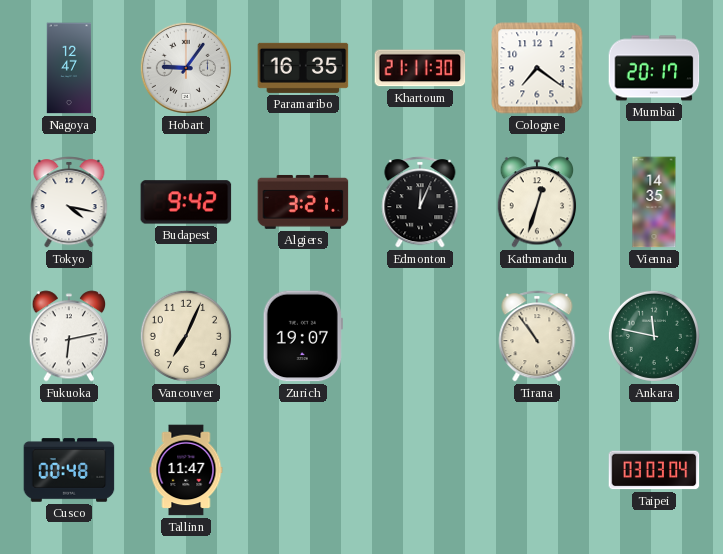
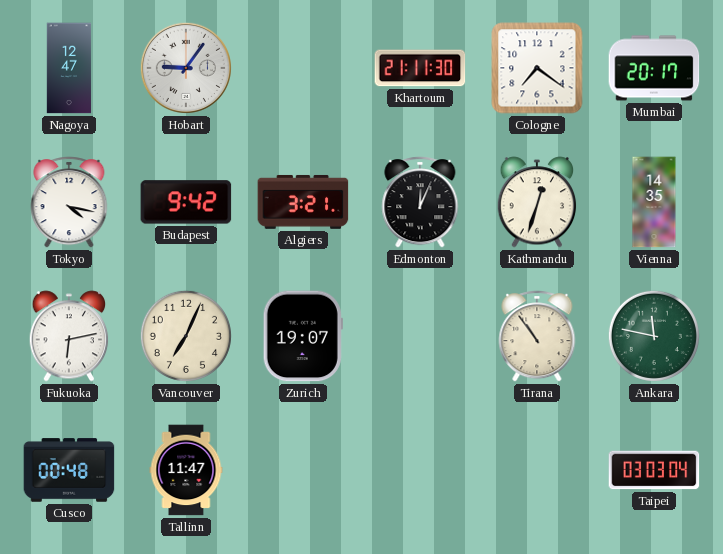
Paramaribo: 16:35 -> none
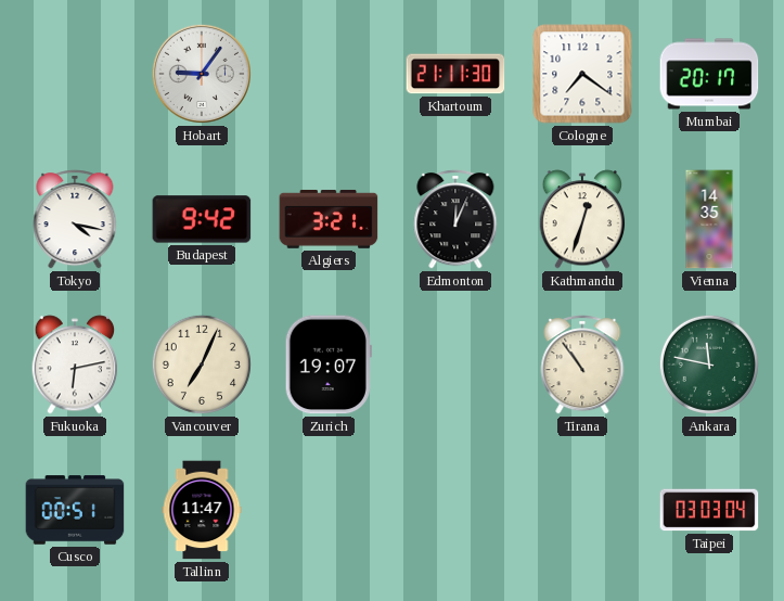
Nagoya: 12:47 -> none
Cusco: 00:48 -> 00:51
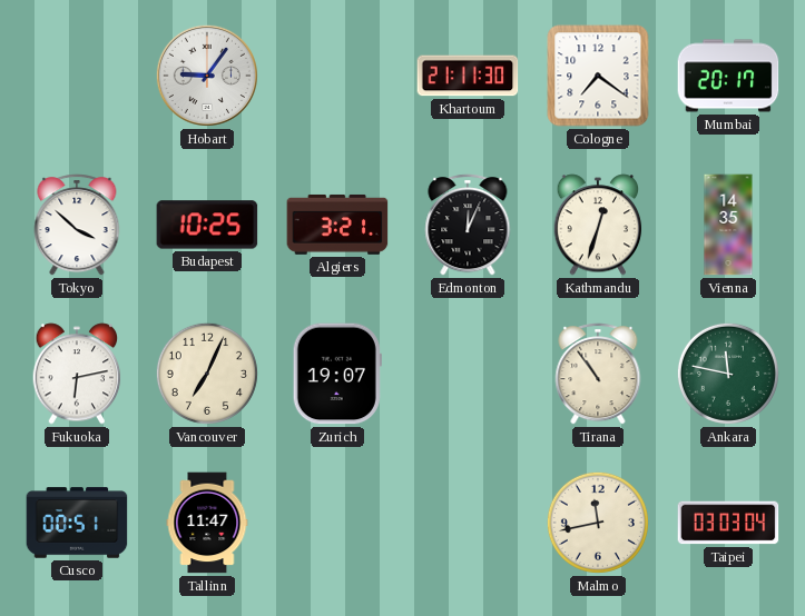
Tokyo: 4:17 -> 3:52
Budapest: 9:42 -> 10:25
Malmo: none -> 11:43
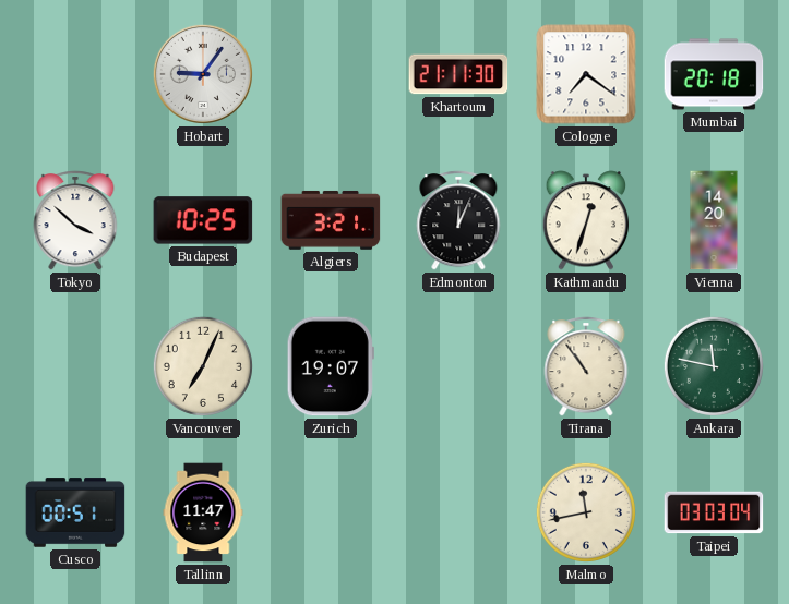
Mumbai: 20:17 -> 20:18
Vienna: 14:35 -> 14:20
Fukuoka: 6:13 -> none
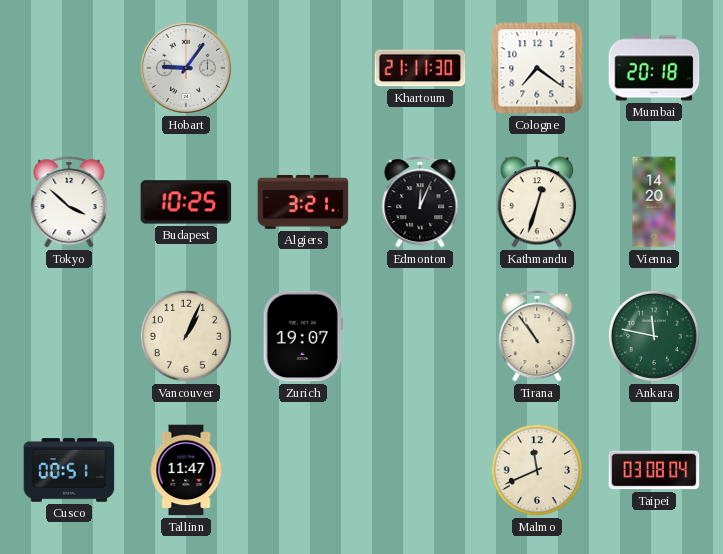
Vancouver: 7:04 -> 1:04
Malmo: 11:43 -> 11:41
Taipei: 03:03 -> 03:08
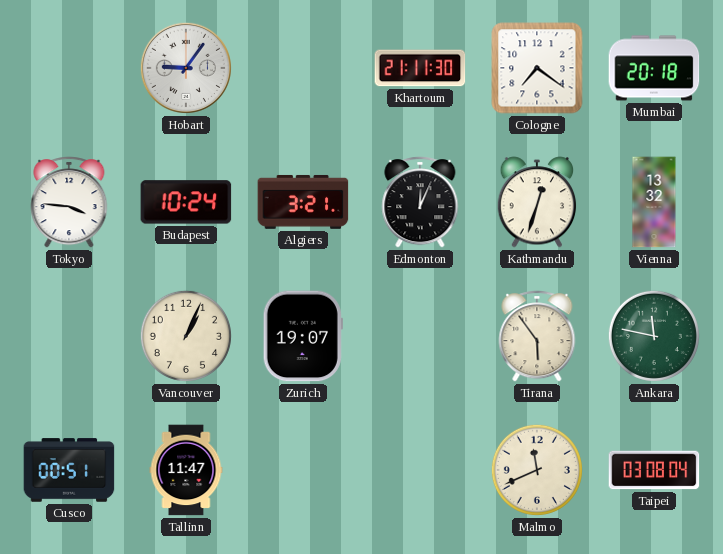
Tokyo: 3:52 -> 3:46
Budapest: 10:25 -> 10:24
Vienna: 14:20 -> 13:32
Tirana: 10:54 -> 5:54
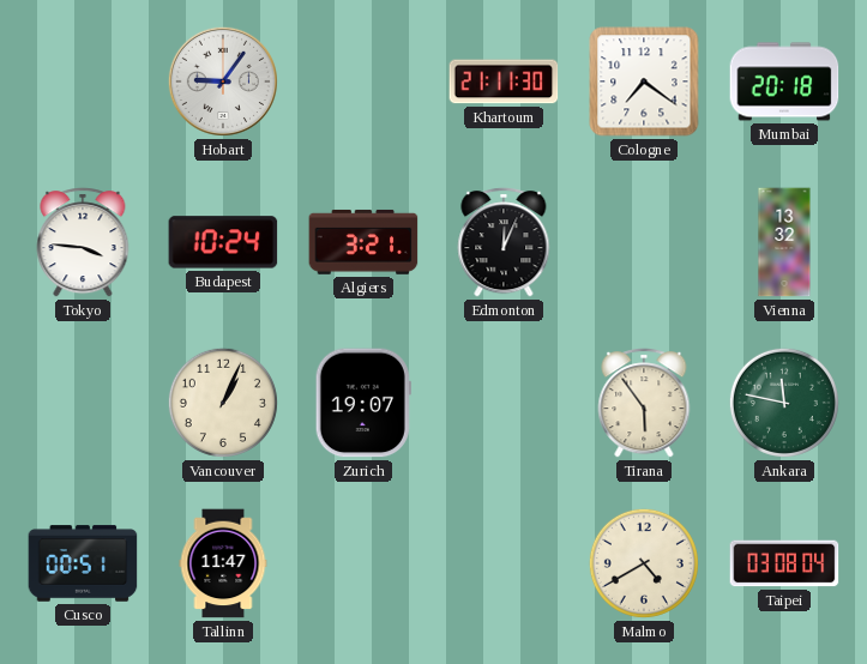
Kathmandu: 12:33 -> none
Malmo: 11:41 -> 4:40
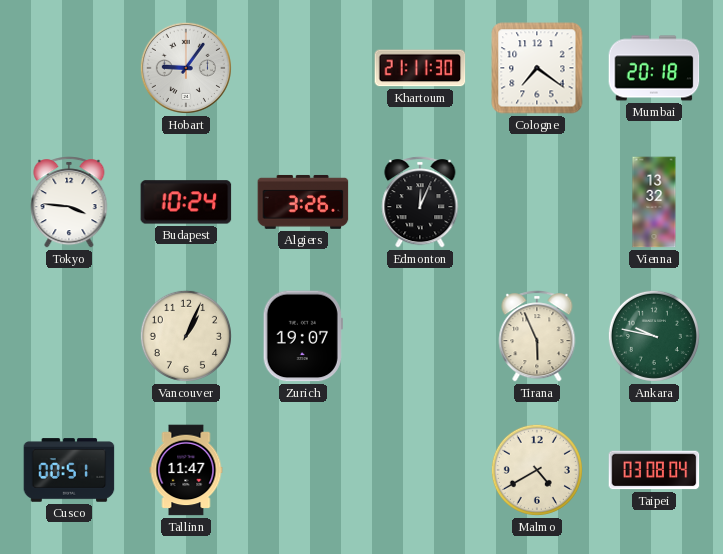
Algiers: 3:21 -> 3:26
Tirana: 5:54 -> 5:56
Ankara: 11:47 -> 9:47
